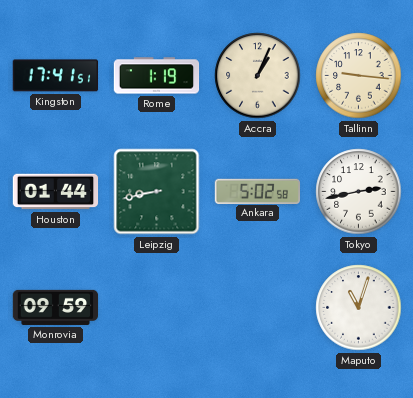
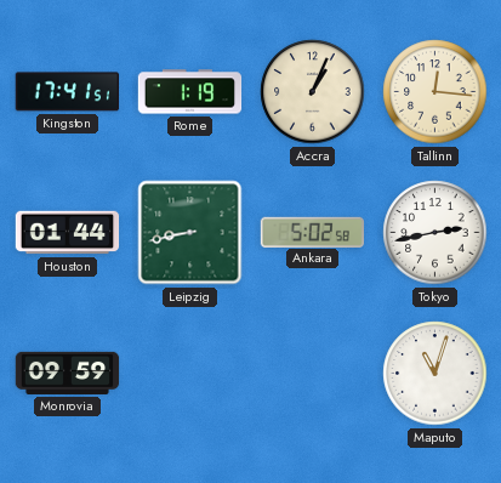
Tallinn: 9:16 -> 12:16
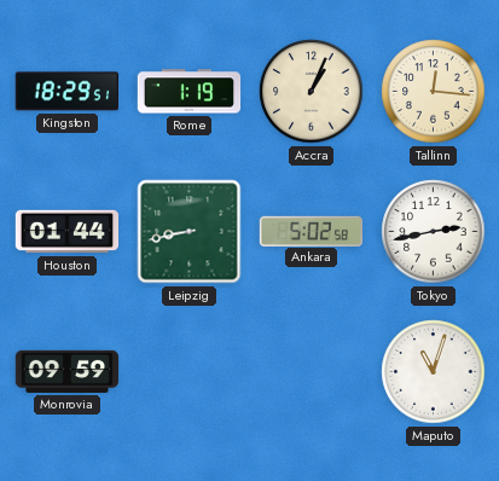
Kingston: 17:41 -> 18:29
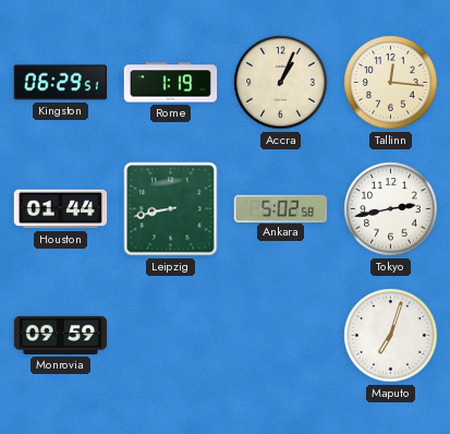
Kingston: 18:29 -> 06:29
Maputo: 11:03 -> 7:03
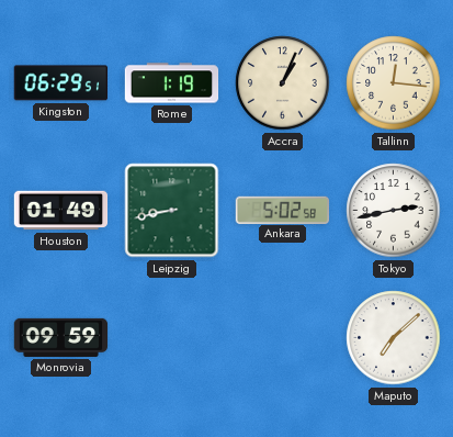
Houston: 01:44 -> 01:49
Maputo: 7:03 -> 7:08
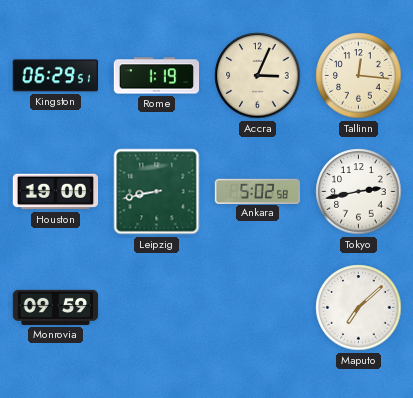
Accra: 1:04 -> 3:04
Houston: 01:49 -> 19:00
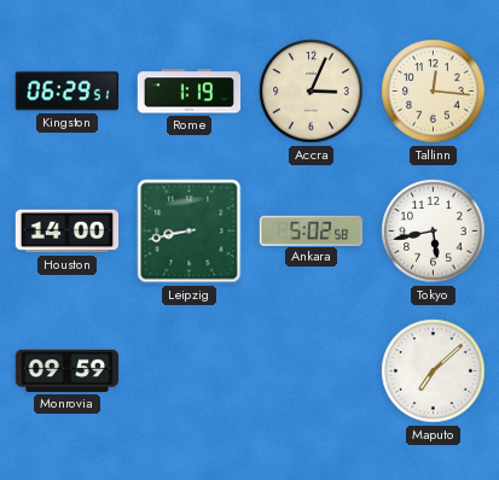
Houston: 19:00 -> 14:00
Tokyo: 2:43 -> 5:43
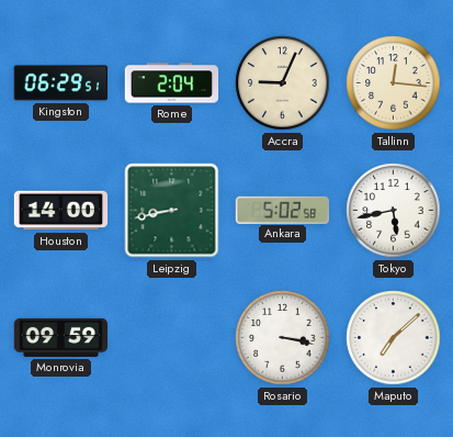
Rome: 1:19 -> 2:04
Accra: 3:04 -> 9:04
Rosario: none -> 3:17
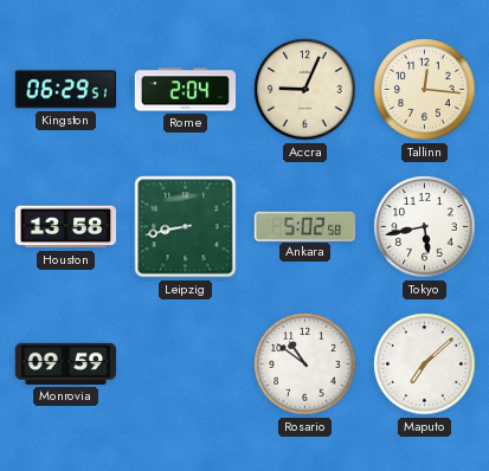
Houston: 14:00 -> 13:58
Rosario: 3:17 -> 10:51
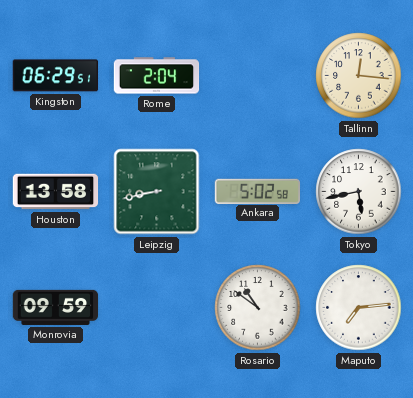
Accra: 9:04 -> none
Maputo: 7:08 -> 7:14
